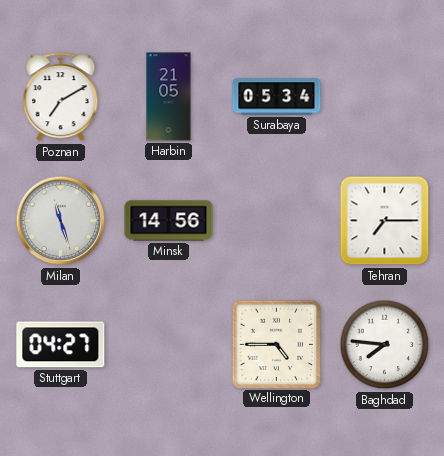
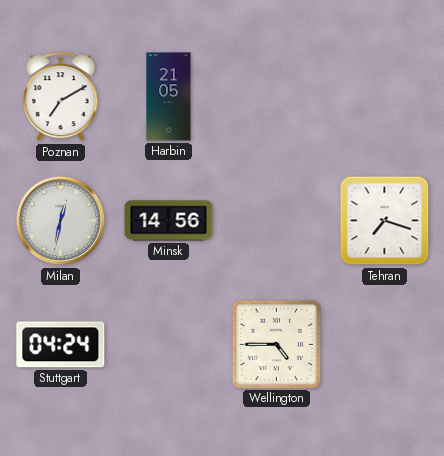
Surabaya: 05:34 -> none
Milan: 11:27 -> 12:32
Tehran: 7:15 -> 7:18
Stuttgart: 04:27 -> 04:24
Baghdad: 7:46 -> none
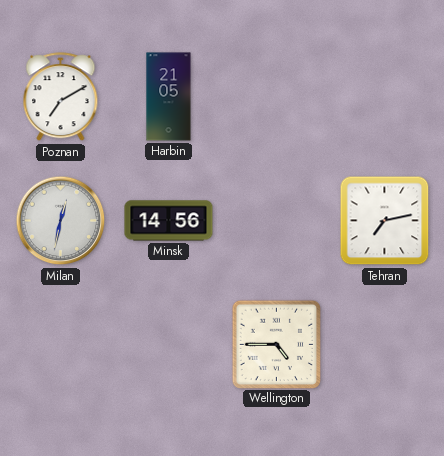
Tehran: 7:18 -> 7:13
Stuttgart: 04:24 -> none
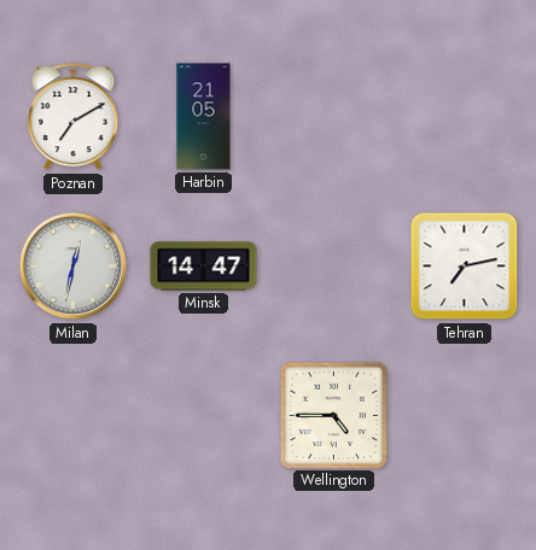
Minsk: 14:56 -> 14:47
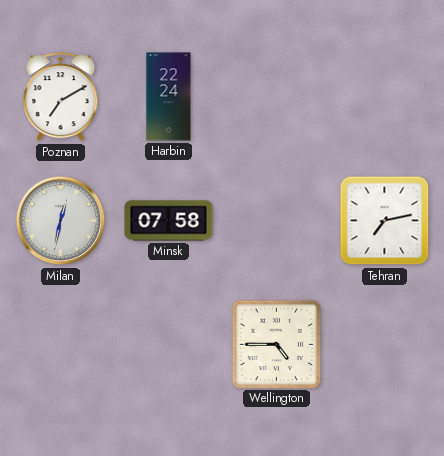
Harbin: 21:05 -> 22:24
Minsk: 14:47 -> 07:58
